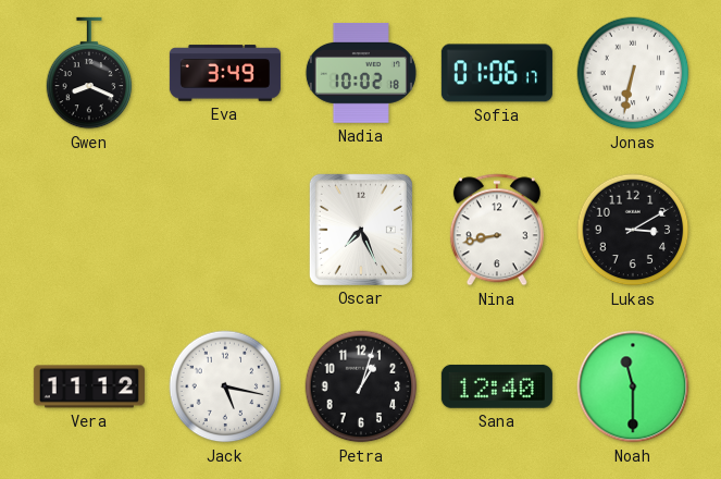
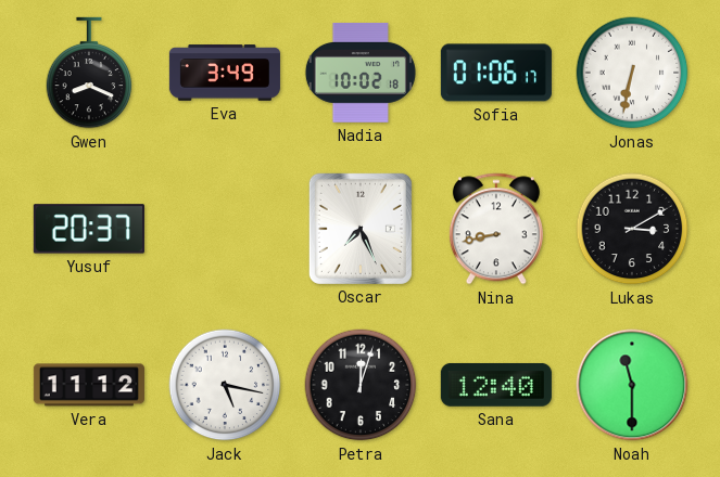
Yusuf: none -> 20:37
Petra: 1:03 -> 12:03
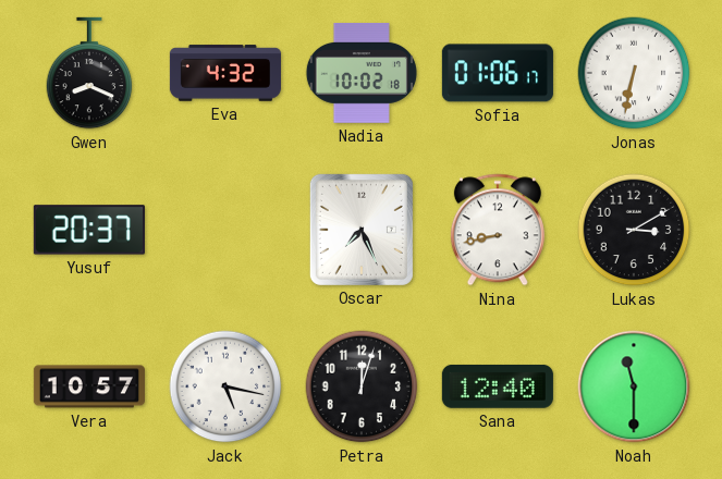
Eva: 3:49 -> 4:32
Vera: 11:12 -> 10:57
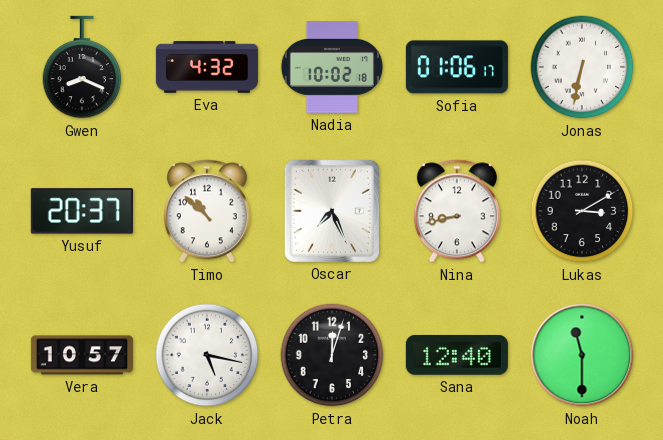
Timo: none -> 10:52
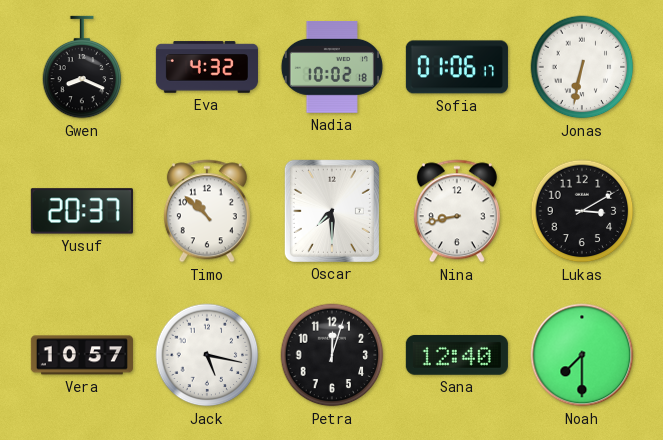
Oscar: 7:26 -> 7:30
Noah: 11:30 -> 7:30
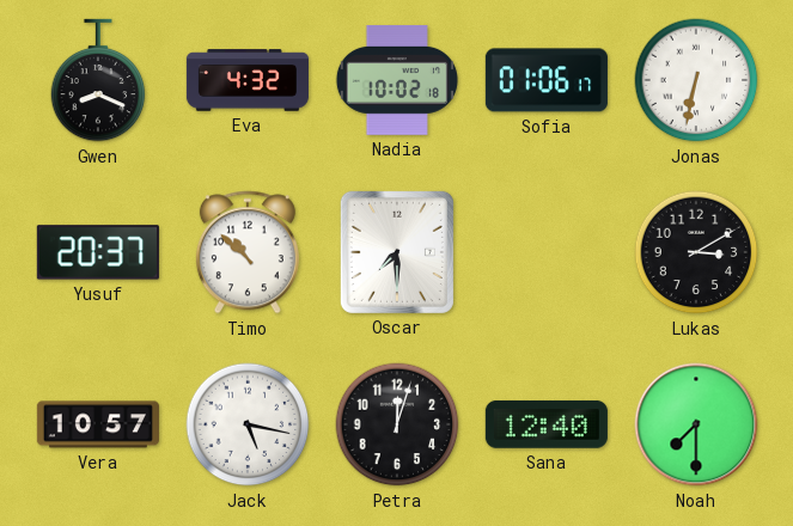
Nina: 8:43 -> none
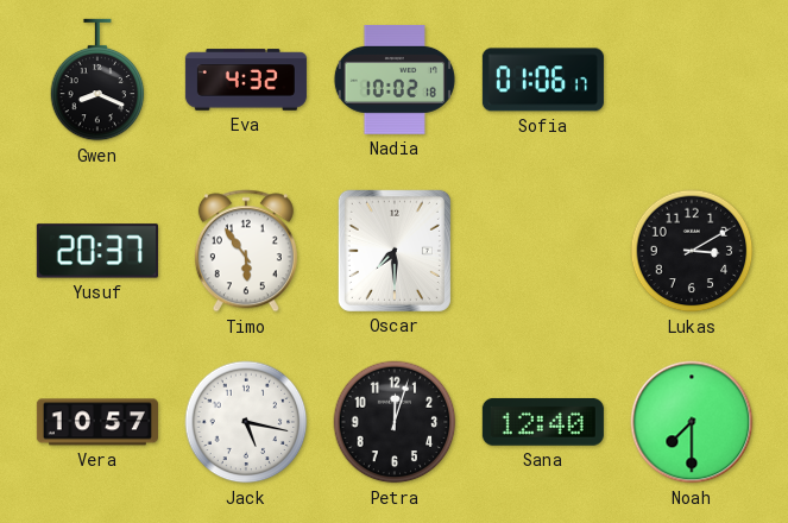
Jonas: 6:32 -> none
Timo: 10:52 -> 5:54
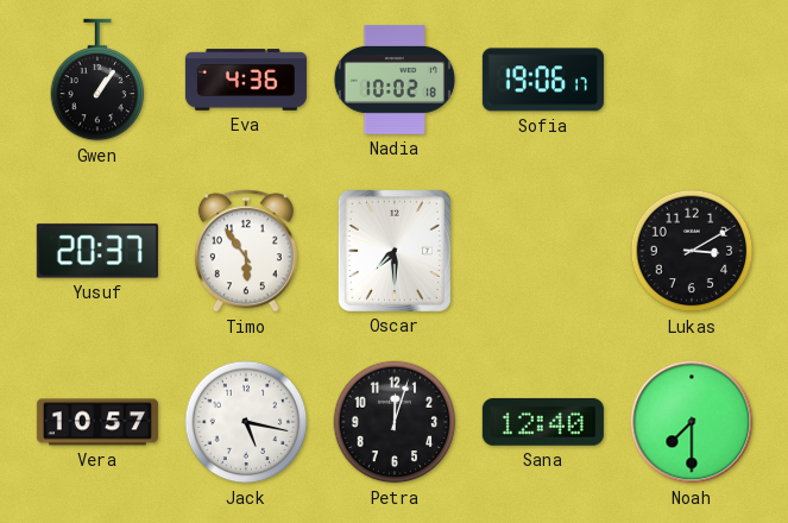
Gwen: 8:19 -> 1:06
Eva: 4:32 -> 4:36
Sofia: 01:06 -> 19:06
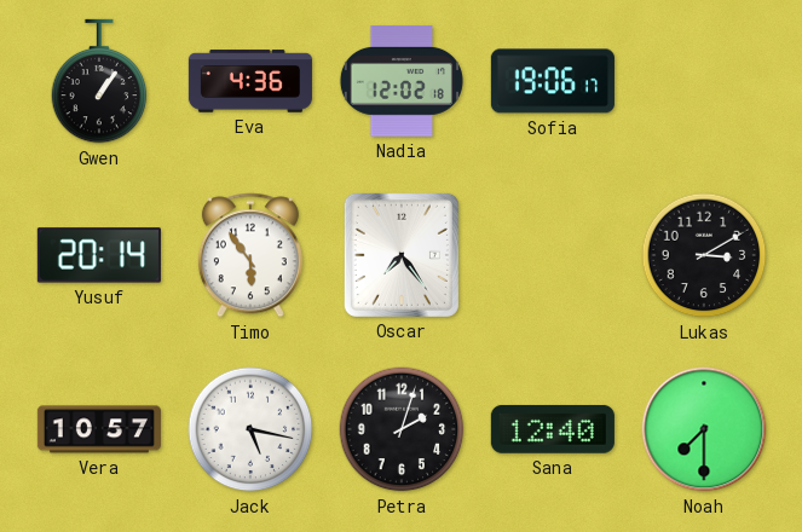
Nadia: 10:02 -> 12:02
Yusuf: 20:37 -> 20:14
Oscar: 7:30 -> 7:24
Petra: 12:03 -> 2:03
